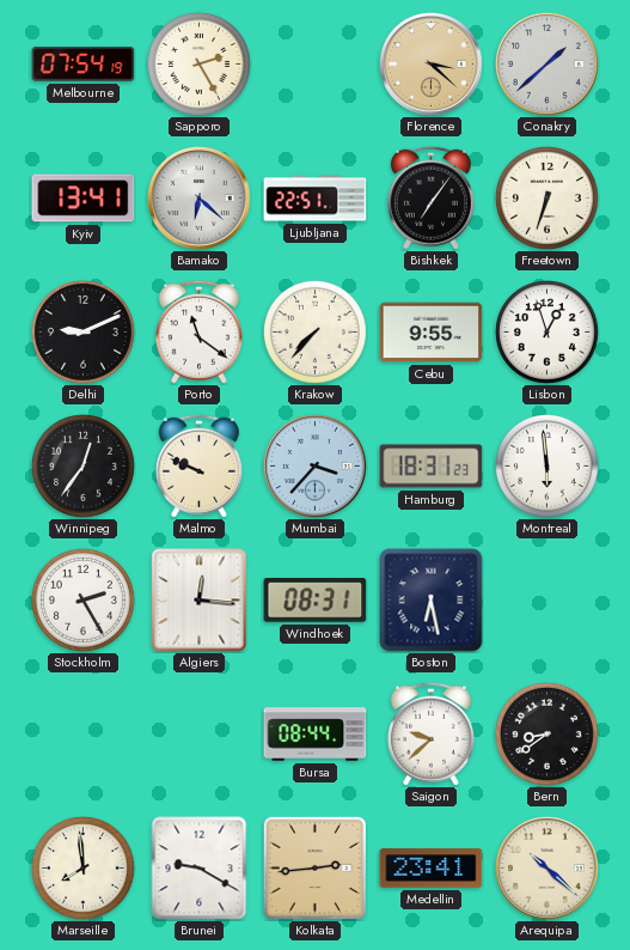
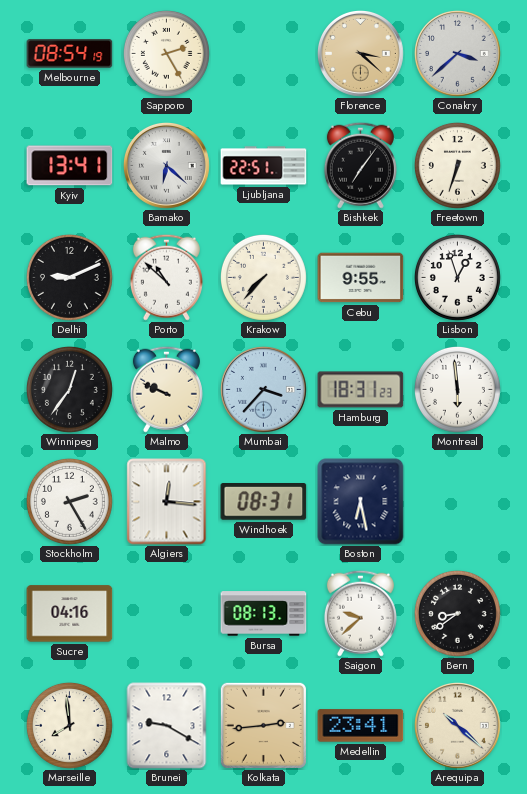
Melbourne: 07:54 -> 08:54
Conakry: 1:38 -> 3:38
Porto: 11:21 -> 10:52
Sucre: none -> 04:16
Bursa: 08:44 -> 08:13
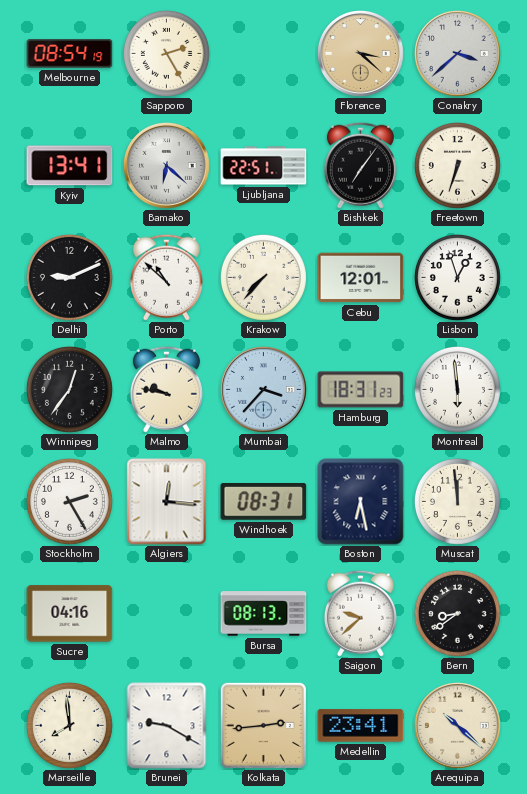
Cebu: 9:55 -> 12:01
Malmo: 9:49 -> 9:47
Muscat: none -> 11:59
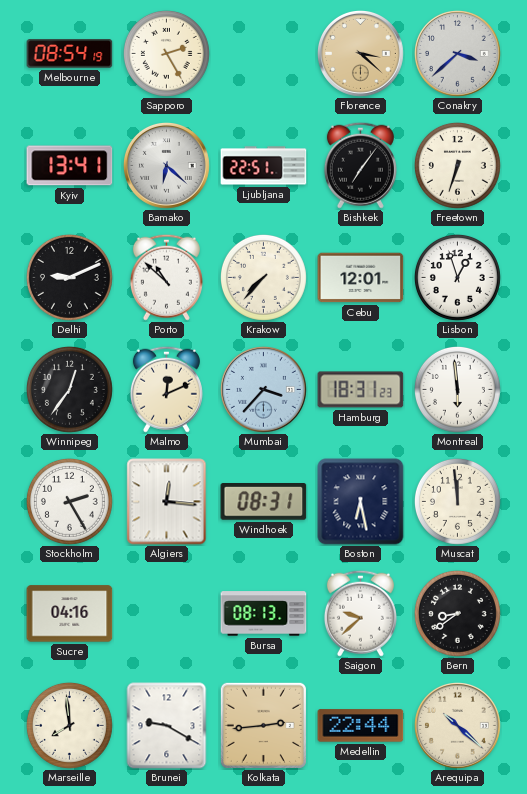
Malmo: 9:47 -> 12:11
Medellin: 23:41 -> 22:44
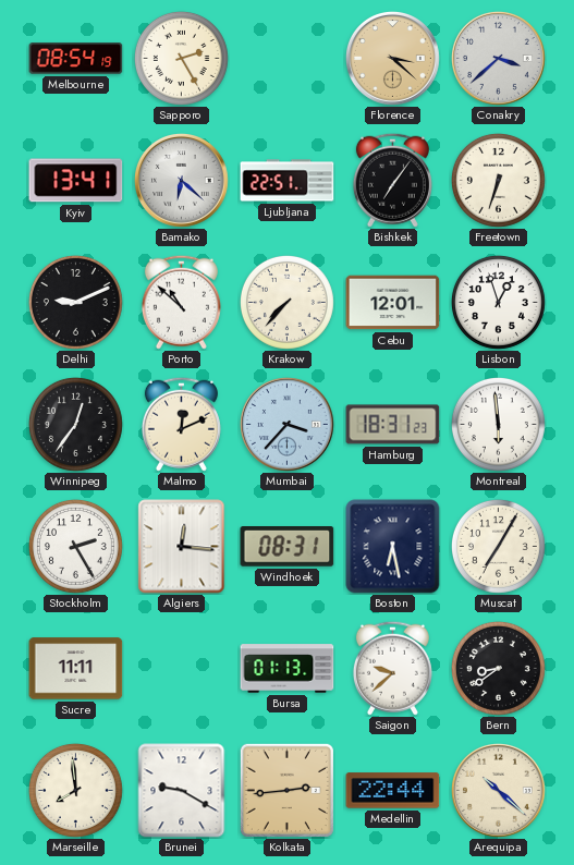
Muscat: 11:59 -> 7:05
Sucre: 04:16 -> 11:11
Bursa: 08:13 -> 01:13
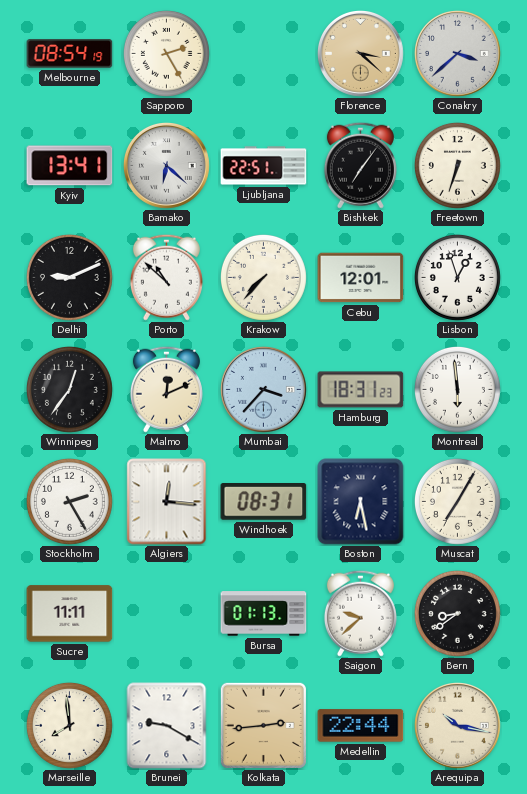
Arequipa: 10:22 -> 10:17
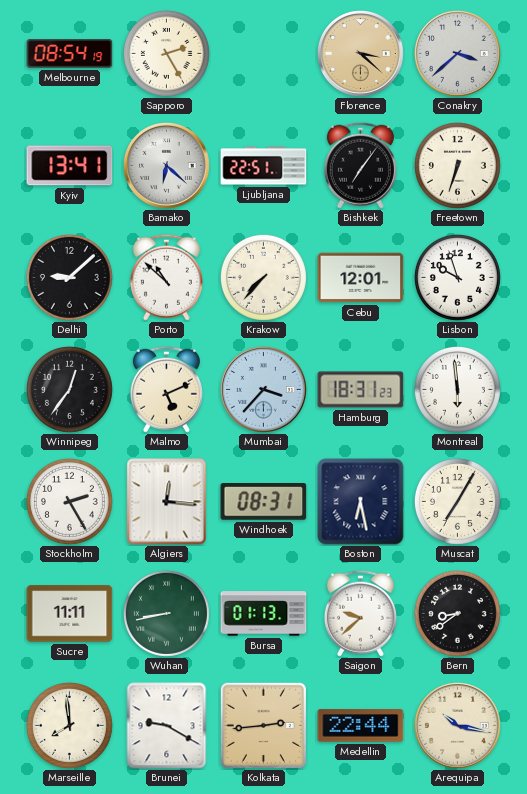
Delhi: 9:11 -> 9:08
Lisbon: 12:57 -> 9:57
Malmo: 12:11 -> 5:11
Wuhan: none -> 8:43
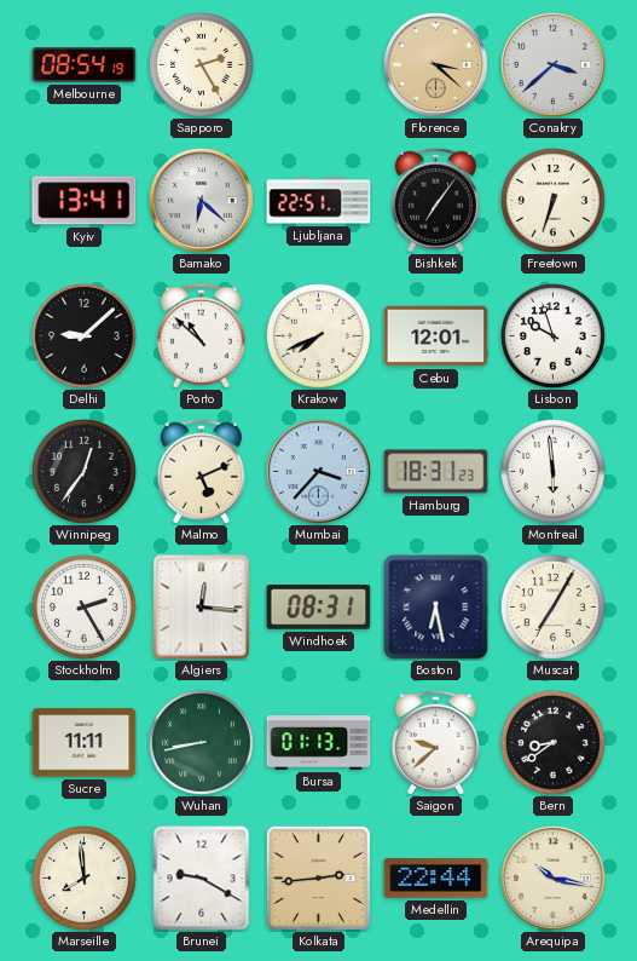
Krakow: 7:37 -> 7:41
